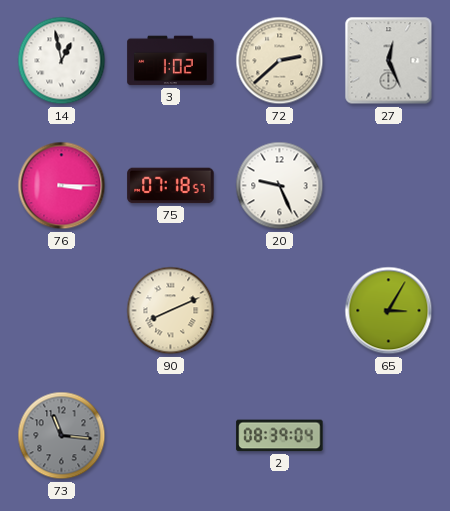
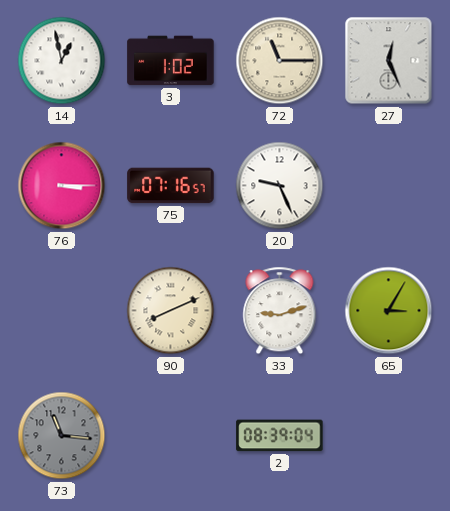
72: 2:38 -> 11:15
75: 07:18 -> 07:16
33: none -> 9:12
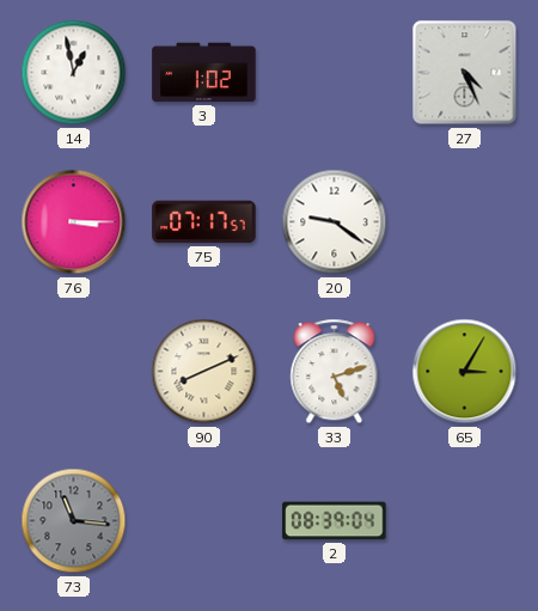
72: 11:15 -> none
27: 12:26 -> 4:26
75: 07:16 -> 07:17
20: 9:26 -> 9:21
33: 9:12 -> 5:12
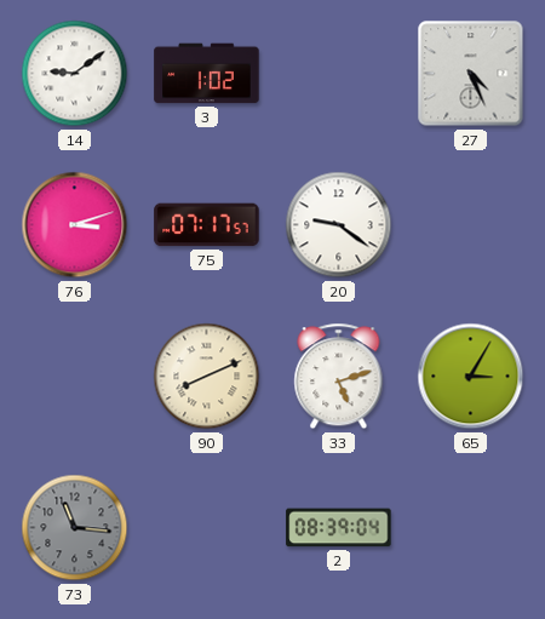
14: 12:58 -> 9:09
76: 3:15 -> 3:12
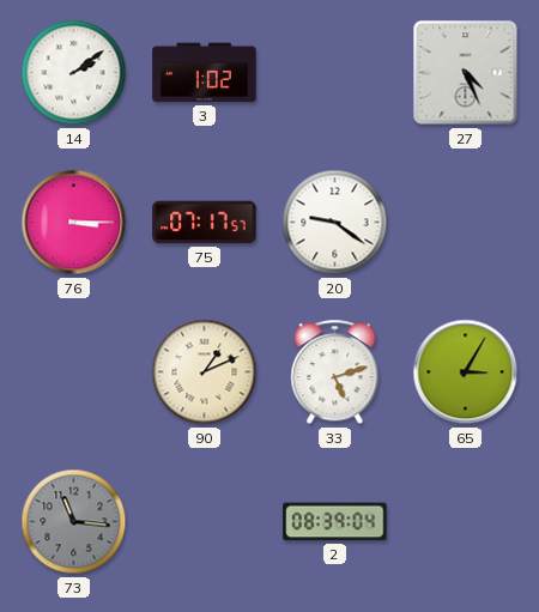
14: 9:09 -> 2:09
76: 3:12 -> 3:15
90: 8:11 -> 1:11
